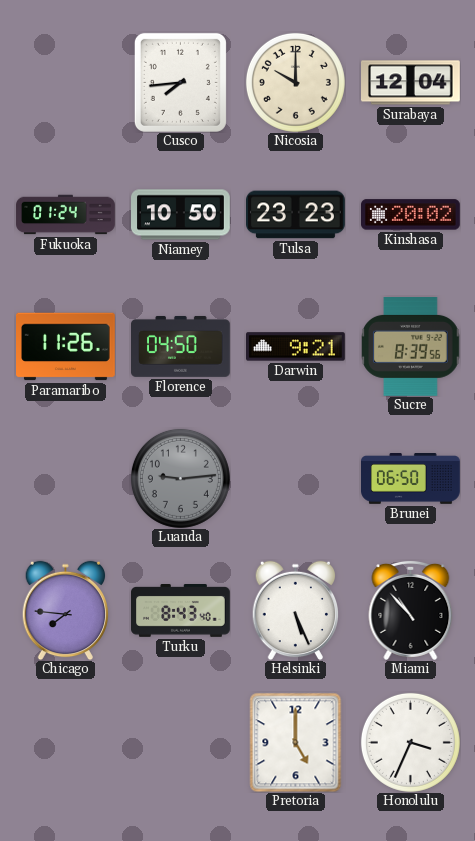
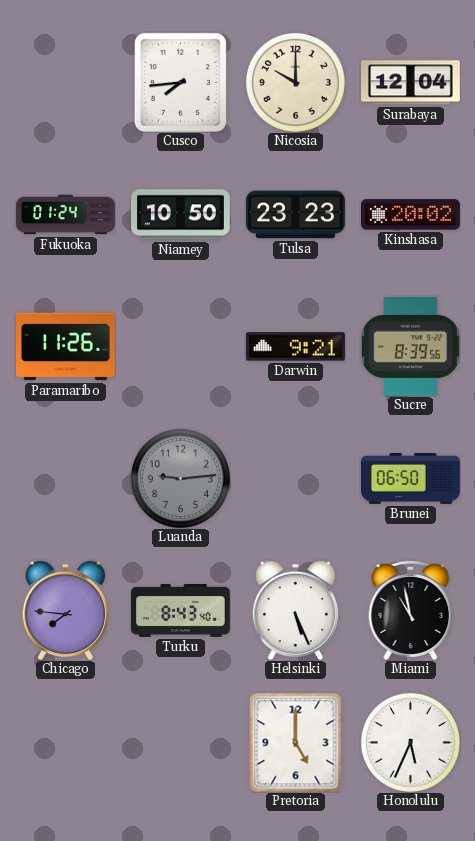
Florence: 04:50 -> none
Miami: 10:53 -> 10:58
Honolulu: 3:34 -> 5:34
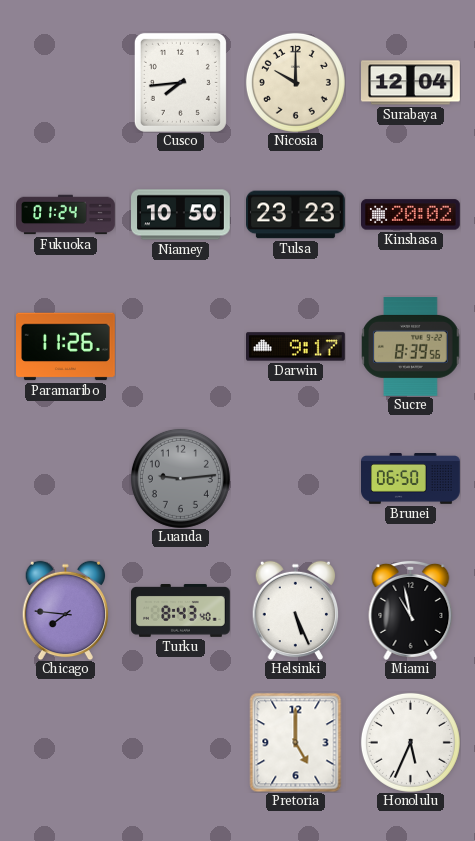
Darwin: 9:21 -> 9:17
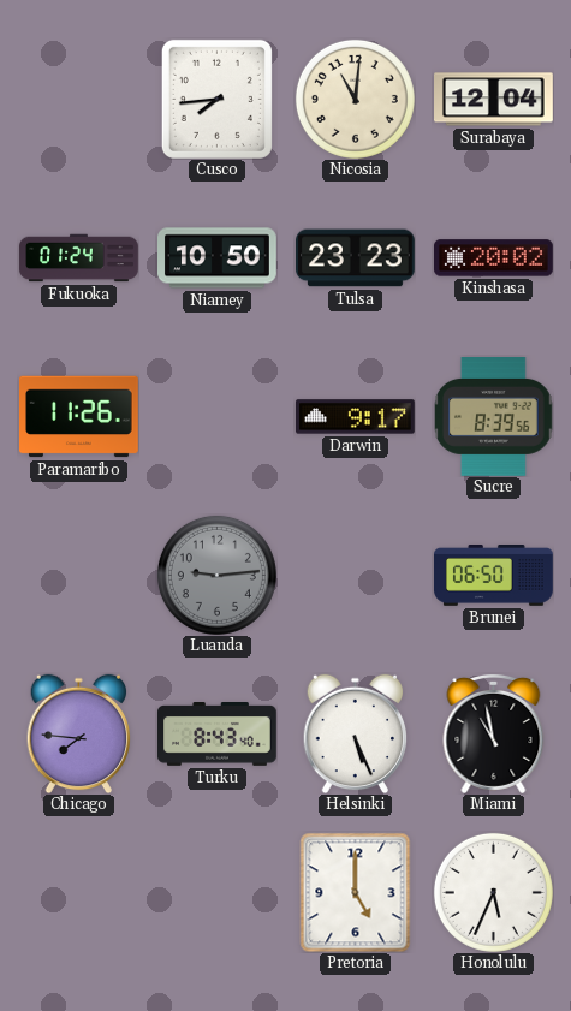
Nicosia: 10:00 -> 11:01
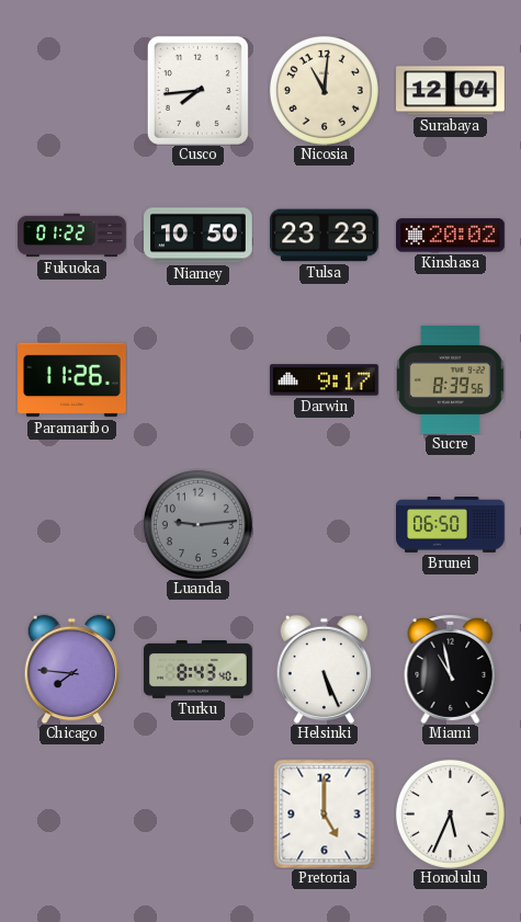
Fukuoka: 01:24 -> 01:22
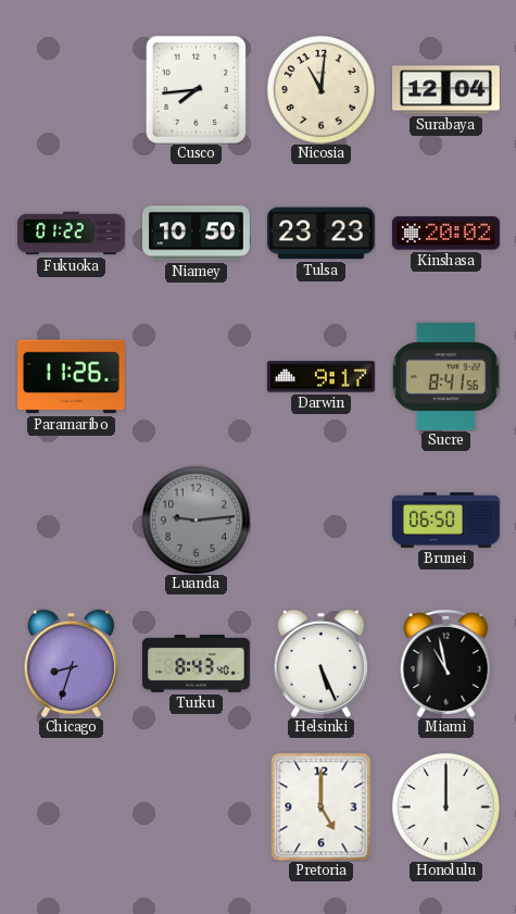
Sucre: 8:39 -> 8:41
Chicago: 7:46 -> 8:33
Honolulu: 5:34 -> 12:00
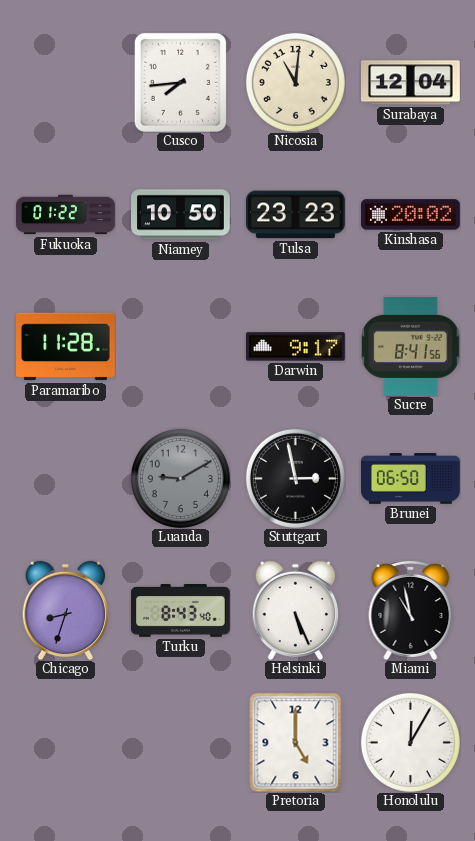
Paramaribo: 11:26 -> 11:28
Luanda: 9:14 -> 9:10
Stuttgart: none -> 2:58
Honolulu: 12:00 -> 12:05
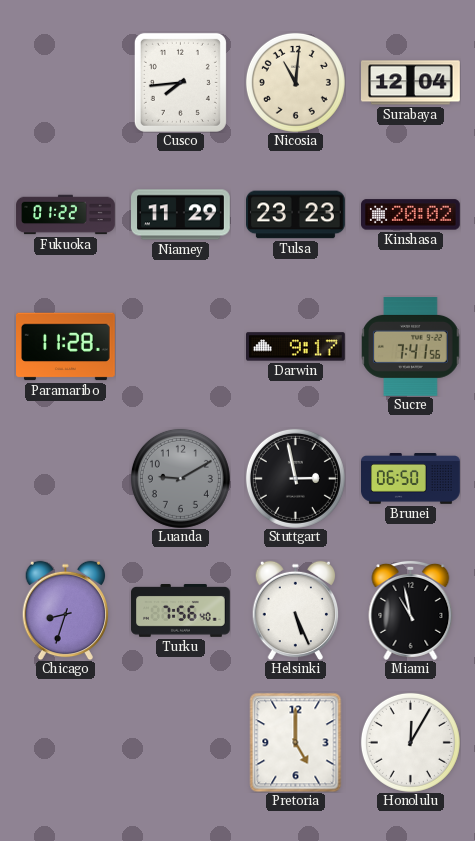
Niamey: 10:50 -> 11:29
Sucre: 8:41 -> 7:41
Turku: 8:43 -> 7:56
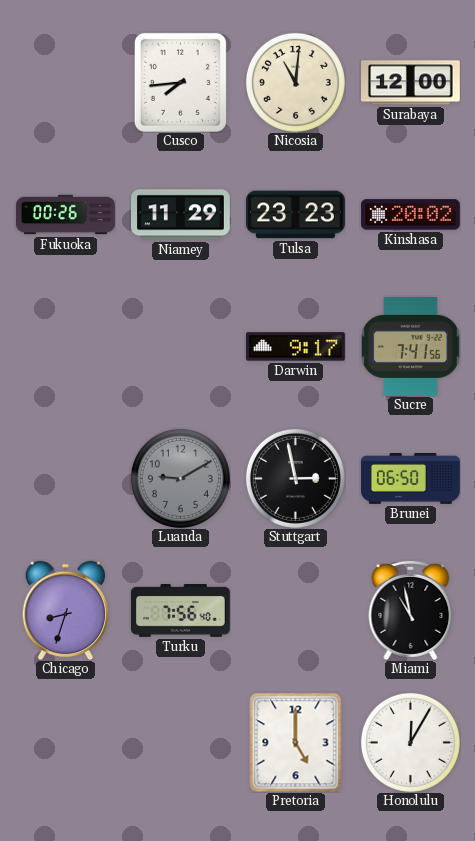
Surabaya: 12:04 -> 12:00
Fukuoka: 01:22 -> 00:26
Paramaribo: 11:28 -> none
Helsinki: 5:26 -> none
